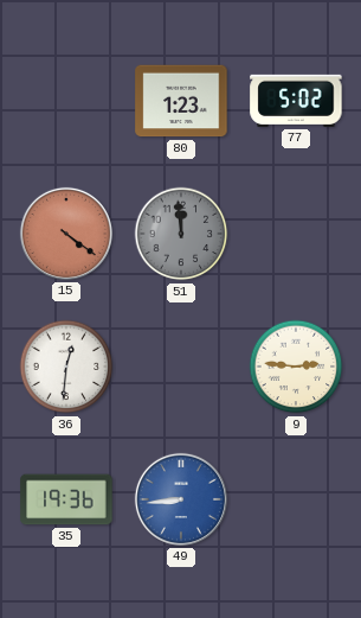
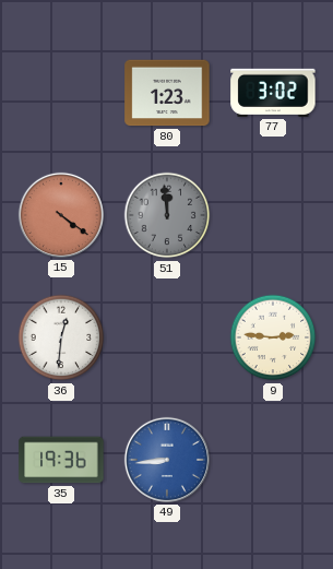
77: 5:02 -> 3:02
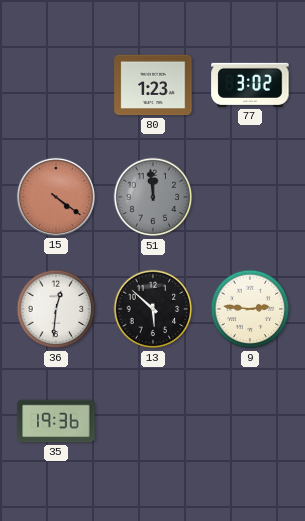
13: none -> 5:52
49: 8:44 -> none
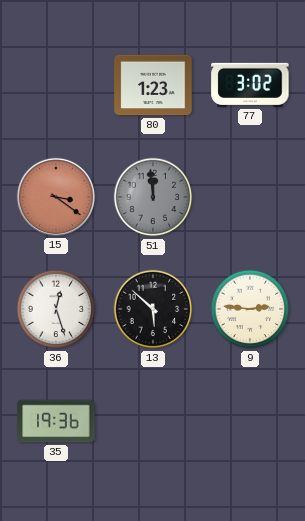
15: 4:21 -> 3:21
36: 12:31 -> 12:27
